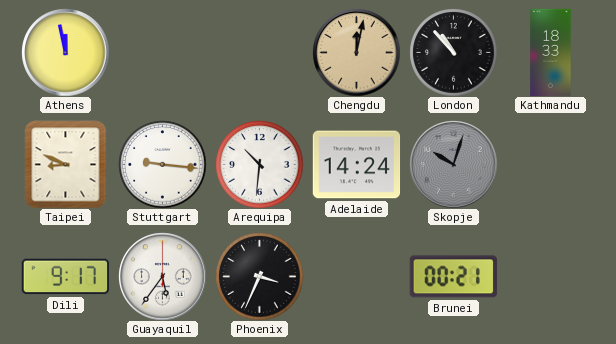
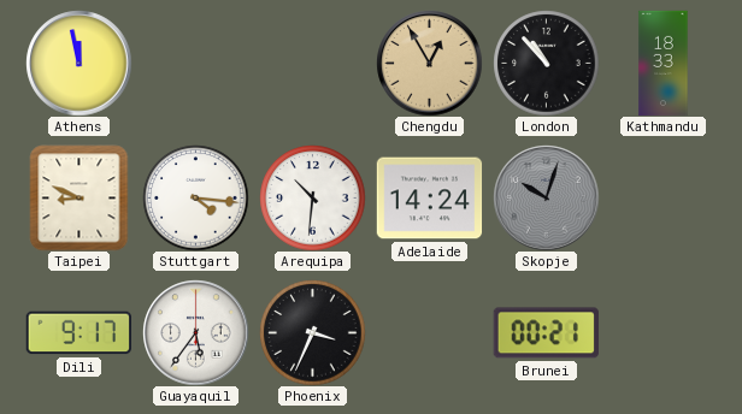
Chengdu: 12:02 -> 12:55
Stuttgart: 9:16 -> 4:16
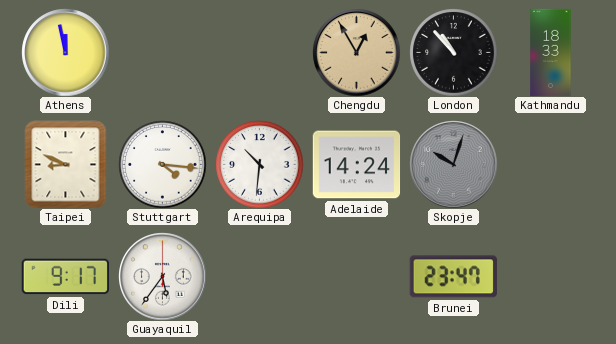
Phoenix: 3:34 -> none
Brunei: 00:21 -> 23:47
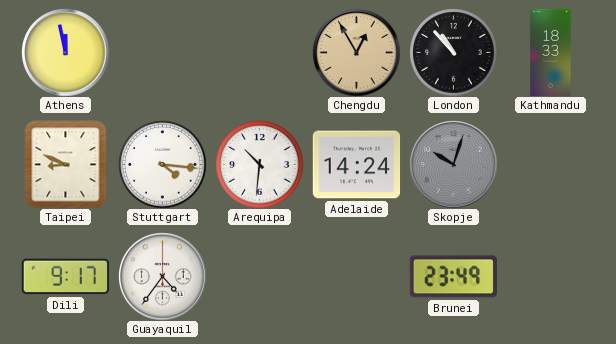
Guayaquil: 5:36 -> 4:36
Brunei: 23:47 -> 23:49
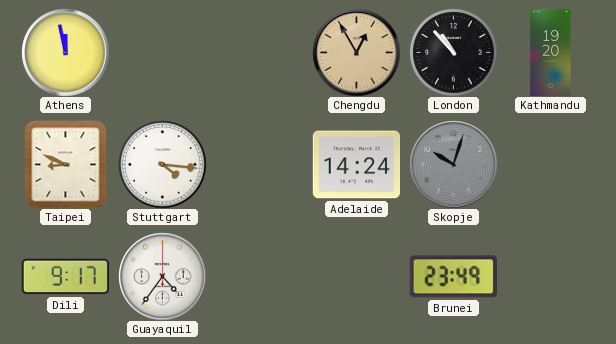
Kathmandu: 18:33 -> 19:20
Arequipa: 10:31 -> none
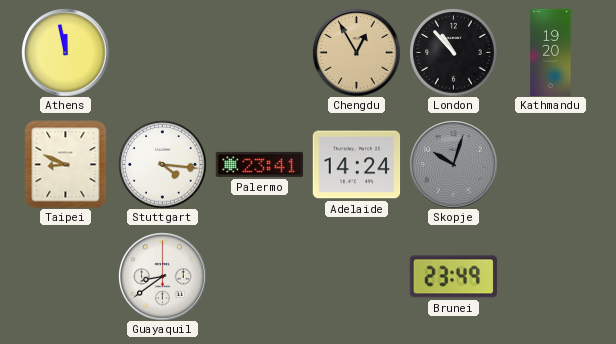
Palermo: none -> 23:41
Dili: 9:17 -> none
Guayaquil: 4:36 -> 8:39
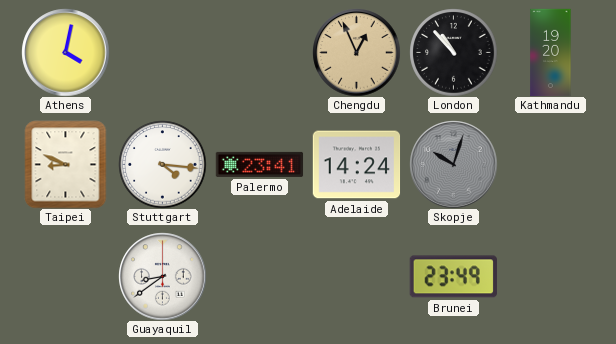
Athens: 11:58 -> 4:02
Chengdu: 12:55 -> 12:56
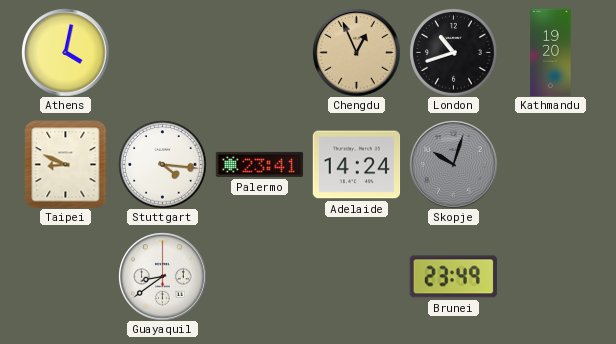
London: 10:53 -> 10:42
